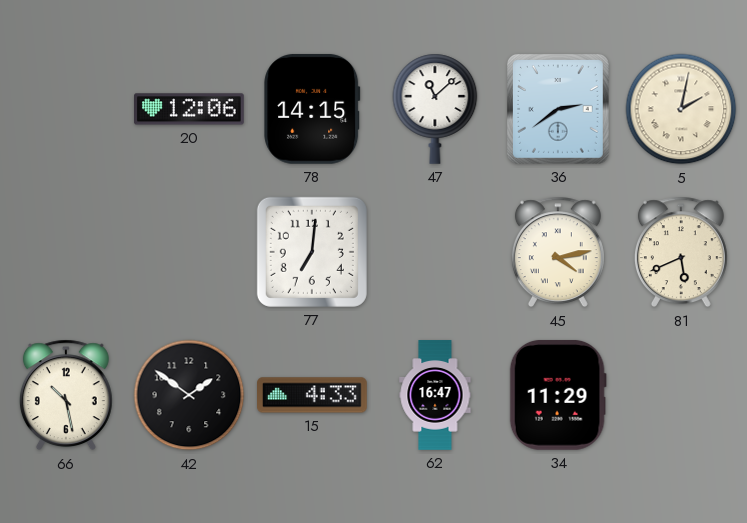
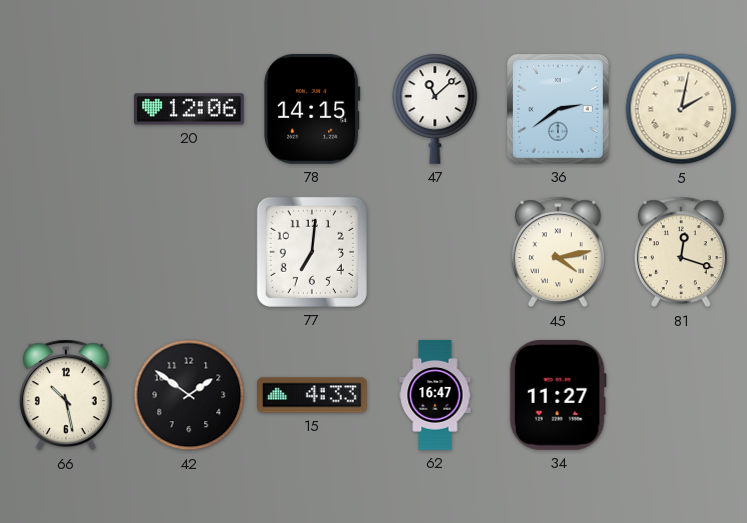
81: 5:41 -> 12:18
34: 11:29 -> 11:27
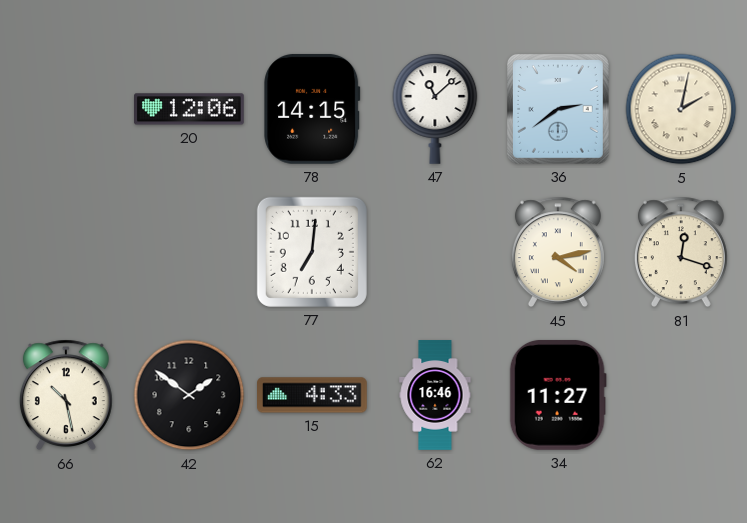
62: 16:47 -> 16:46
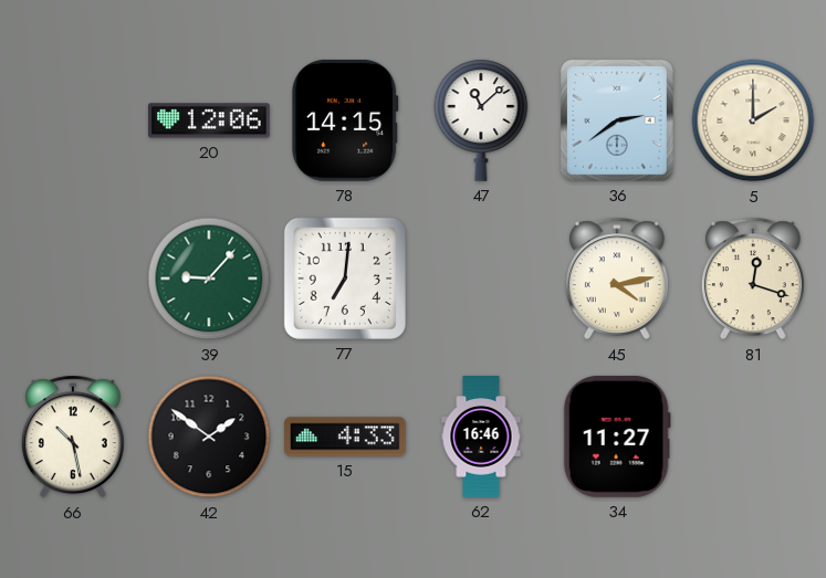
5: 2:02 -> 2:00
39: none -> 9:07
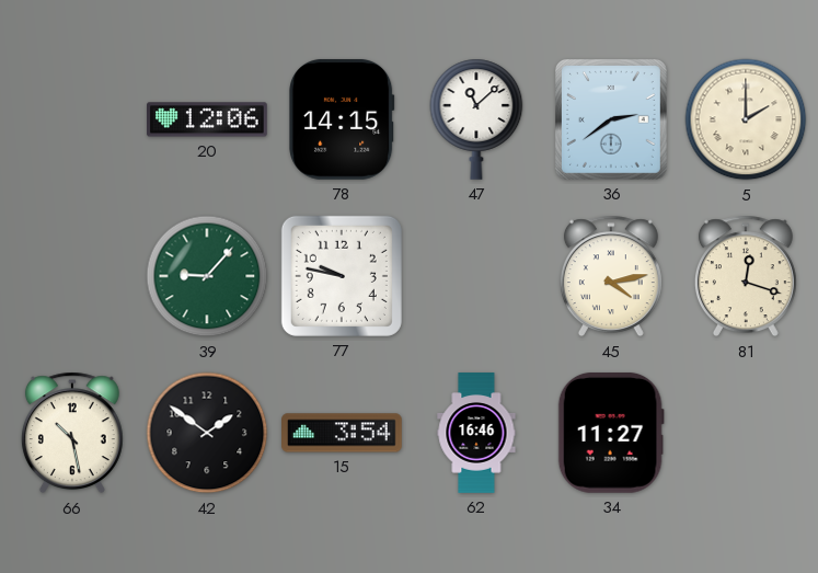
77: 7:01 -> 9:47
15: 4:33 -> 3:54
